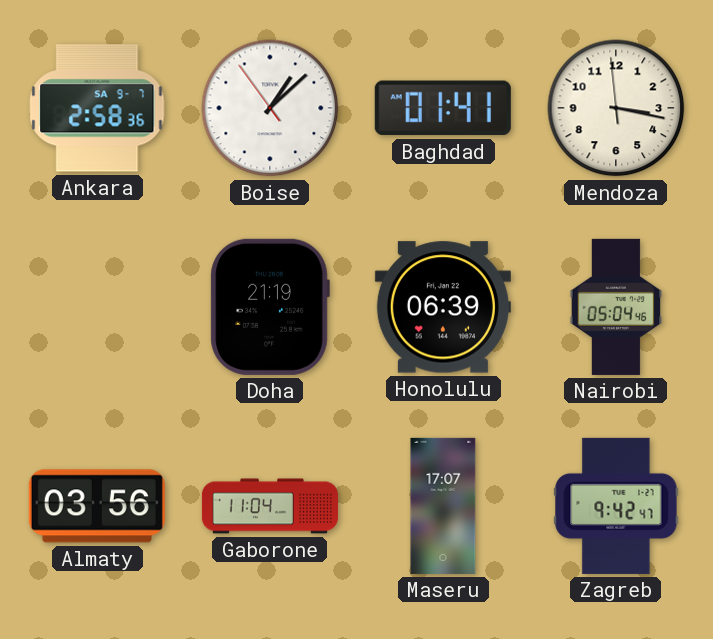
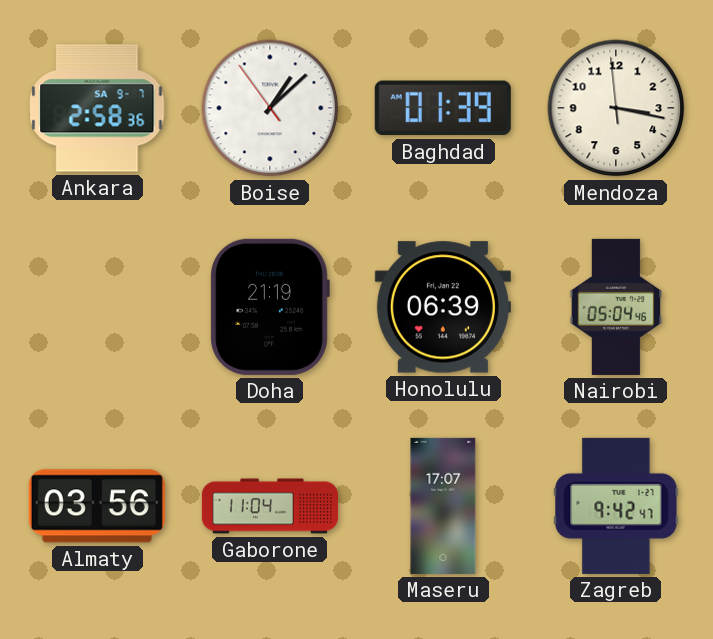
Baghdad: 01:41 -> 01:39
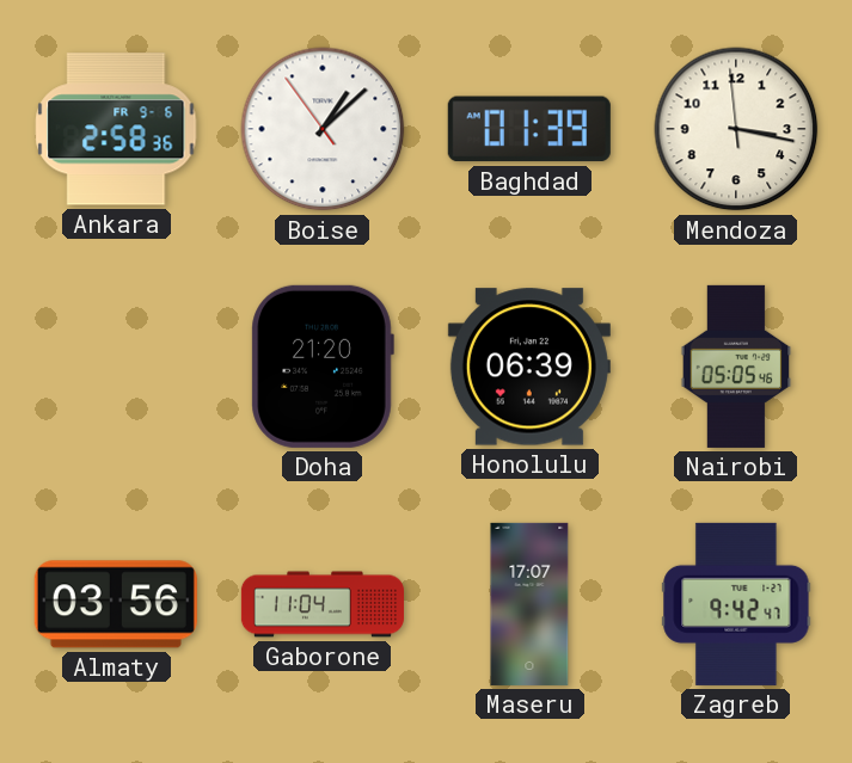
Ankara date: SA 9-7 -> FR 9-6
Doha: 21:19 -> 21:20
Nairobi: 05:04 -> 05:05
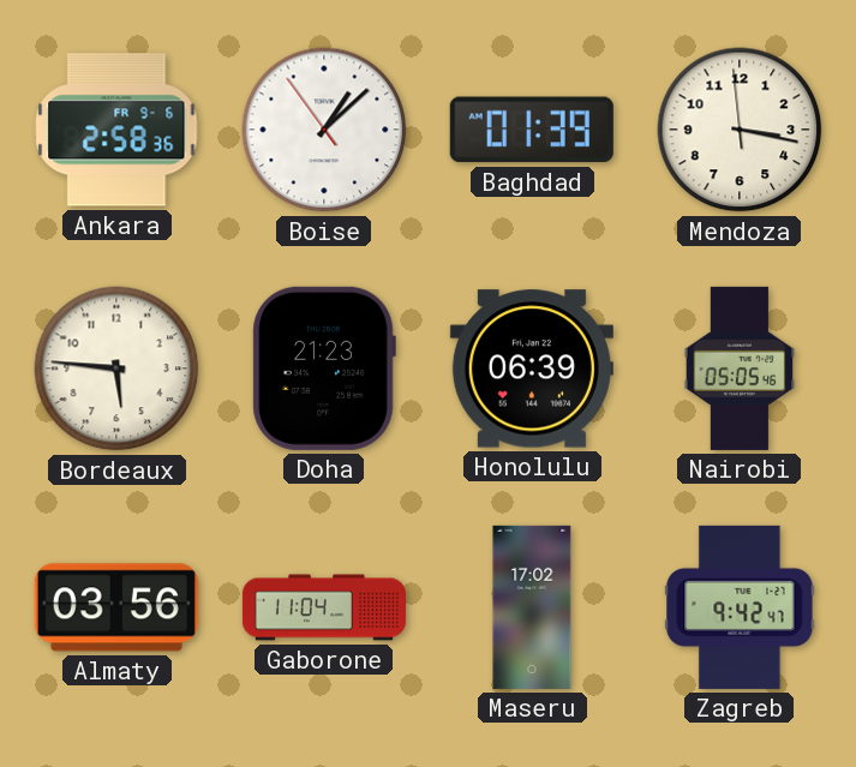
Bordeaux: none -> 5:46
Doha: 21:20 -> 21:23
Maseru: 17:07 -> 17:02
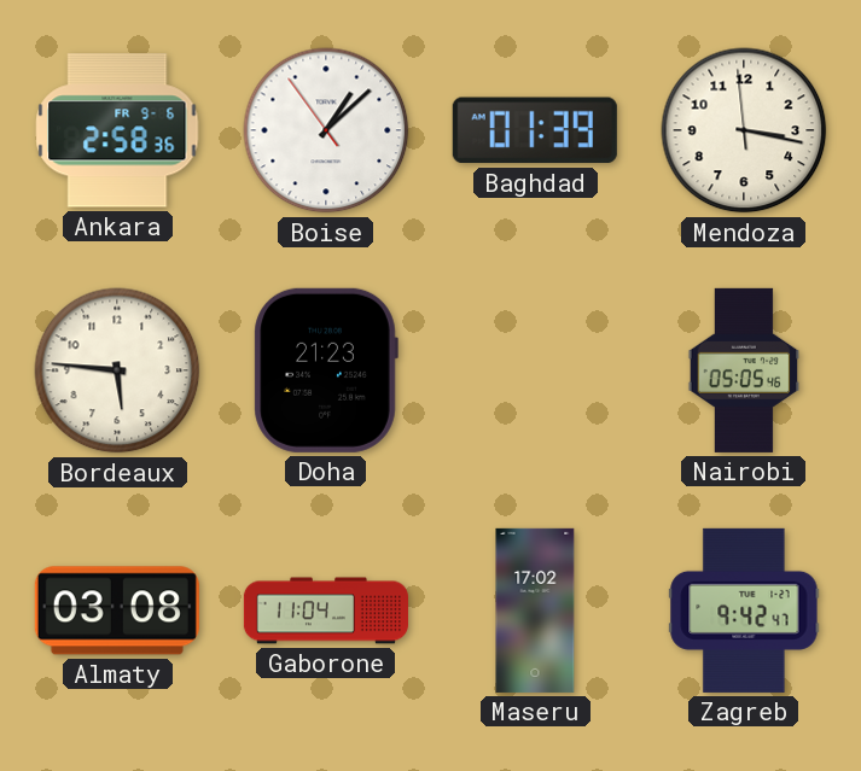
Honolulu: 06:39 -> none
Almaty: 03:56 -> 03:08
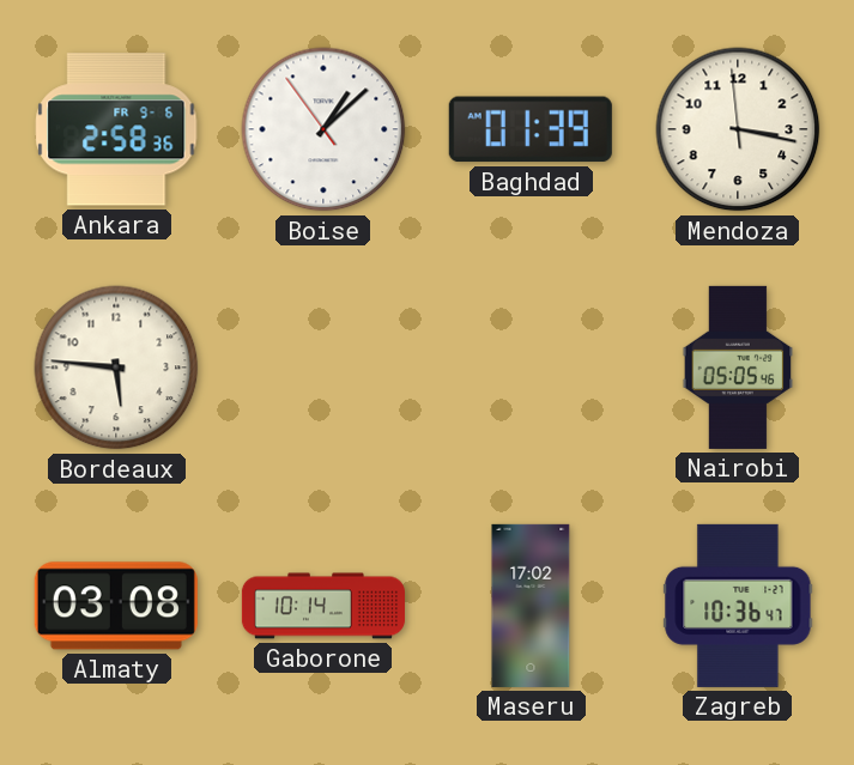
Doha: 21:23 -> none
Gaborone: 11:04 -> 10:14
Zagreb: 9:42 -> 10:36
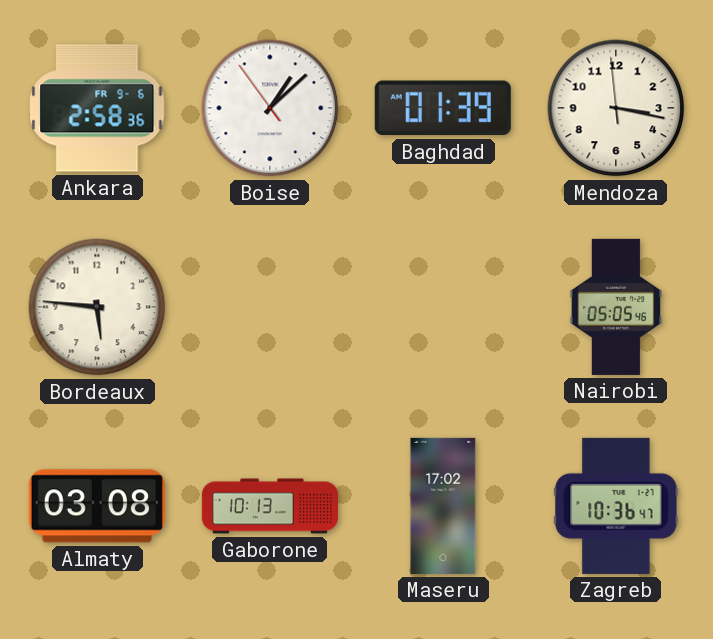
Gaborone: 10:14 -> 10:13
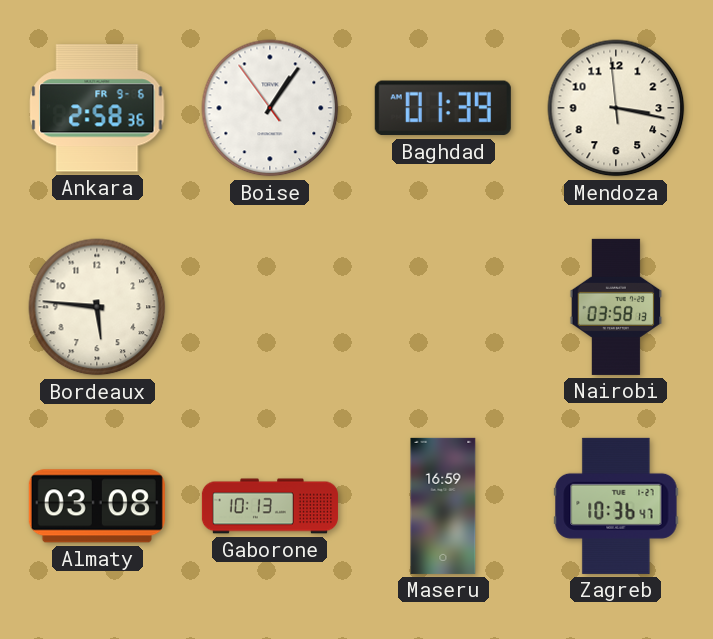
Boise: 1:07 -> 1:05
Nairobi: 05:05 -> 03:58
Maseru: 17:02 -> 16:59
